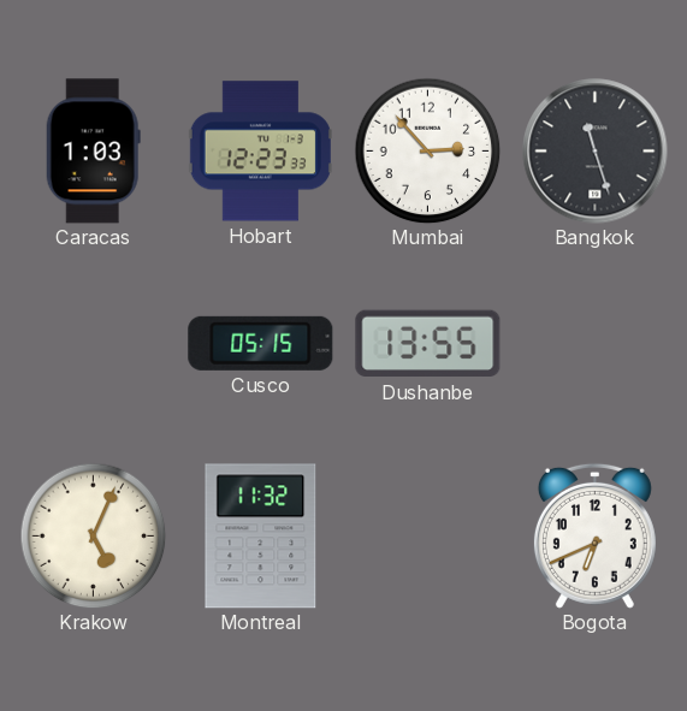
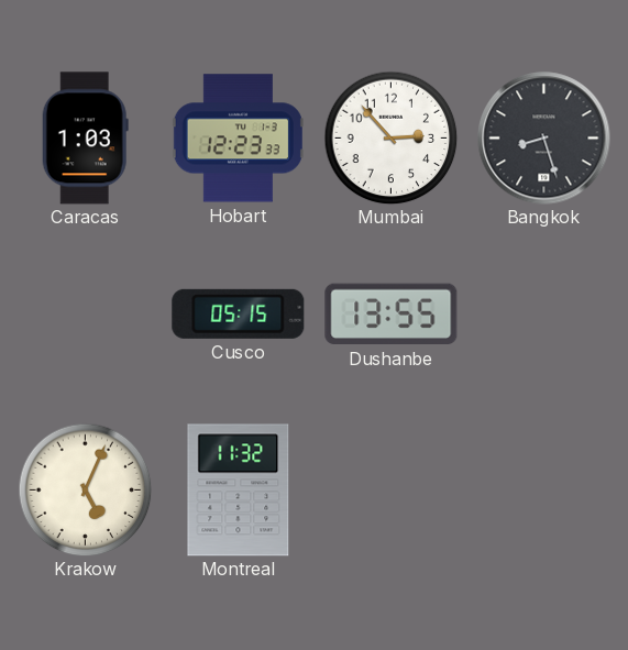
Bangkok: 11:27 -> 8:27
Bogota: 6:41 -> none
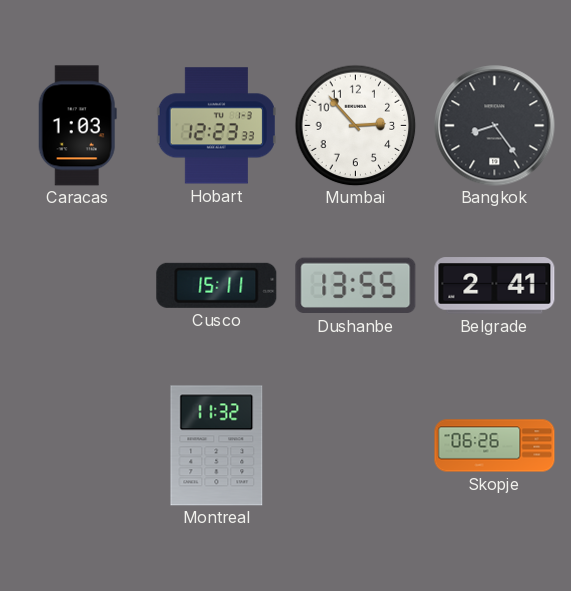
Bangkok: 8:27 -> 8:24
Cusco: 05:15 -> 15:11
Belgrade: none -> 2:41
Krakow: 5:04 -> none
Skopje: none -> 06:26
